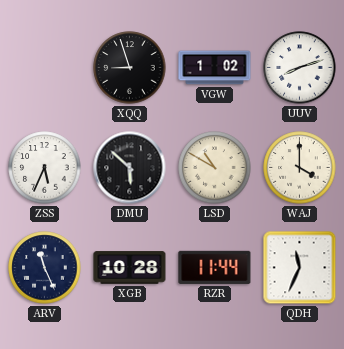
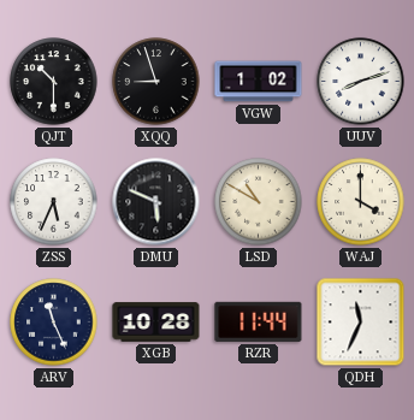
QJT: none -> 10:30
DMU: 5:52 -> 5:49
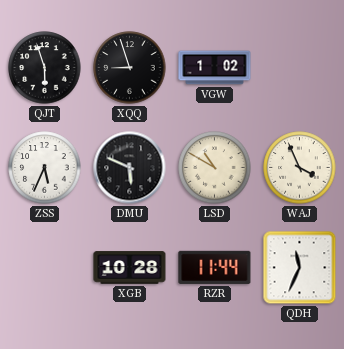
QJT: 10:30 -> 5:57
UUV: 8:12 -> none
WAJ: 4:00 -> 3:56
ARV: 11:26 -> none
